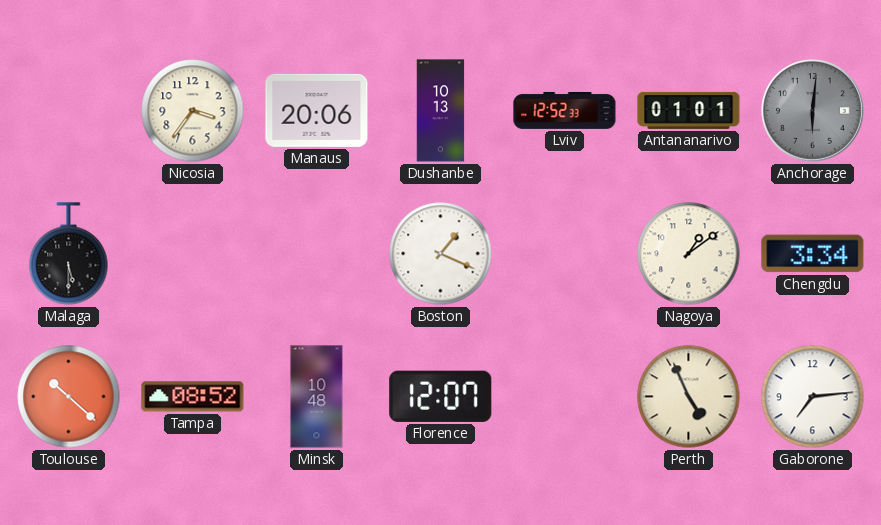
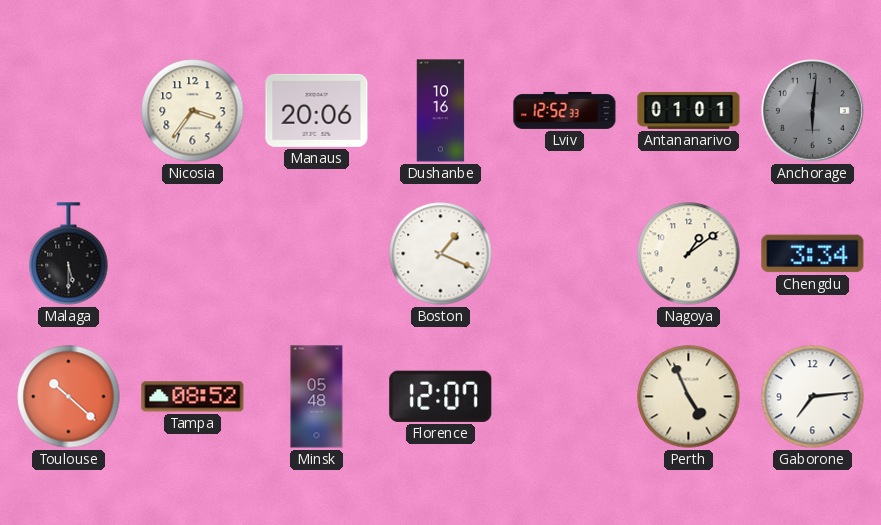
Dushanbe: 10:13 -> 10:16
Minsk: 10:48 -> 05:48
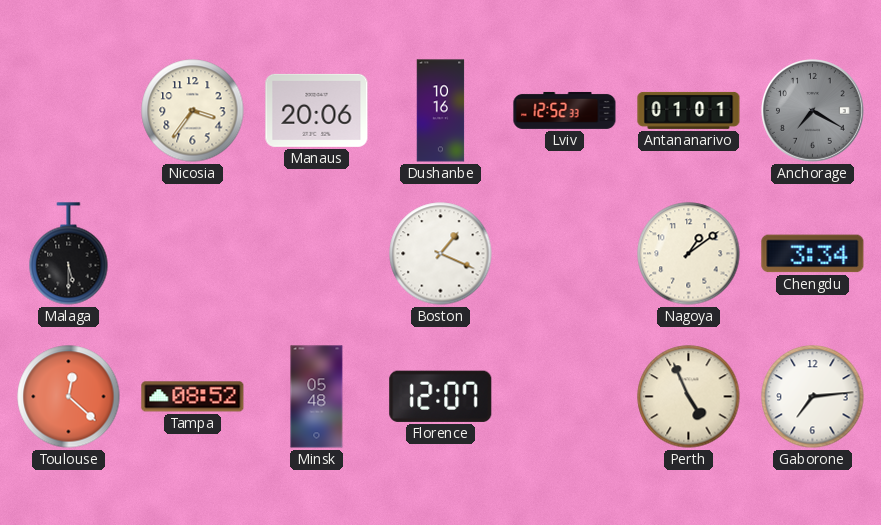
Anchorage: 6:01 -> 7:20
Toulouse: 10:22 -> 12:22
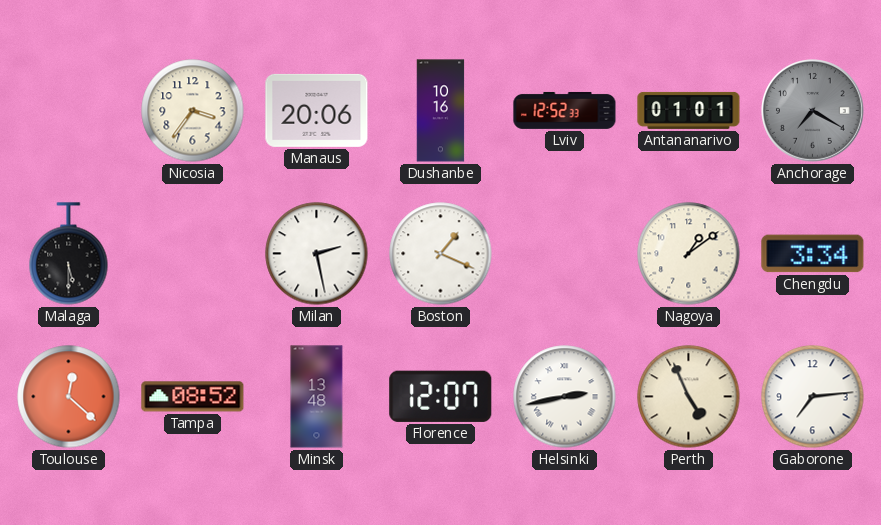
Milan: none -> 2:28
Minsk: 05:48 -> 13:48
Helsinki: none -> 2:43
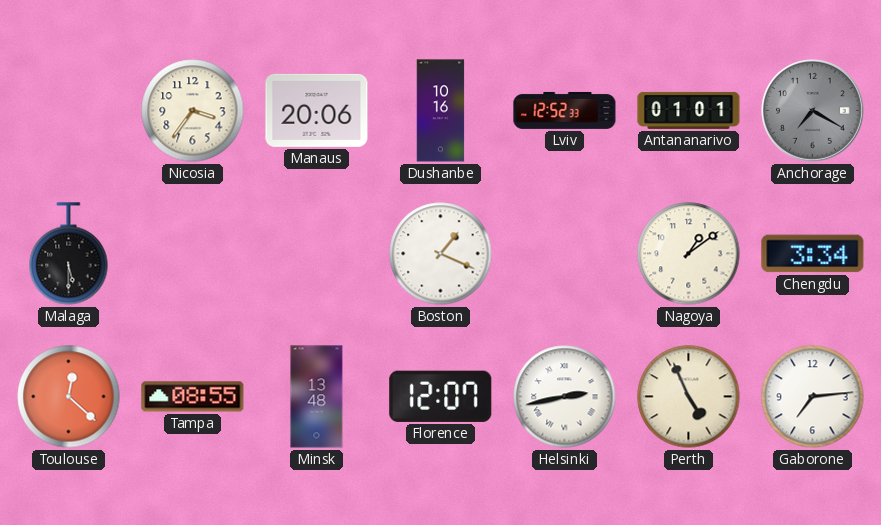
Milan: 2:28 -> none
Tampa: 08:52 -> 08:55
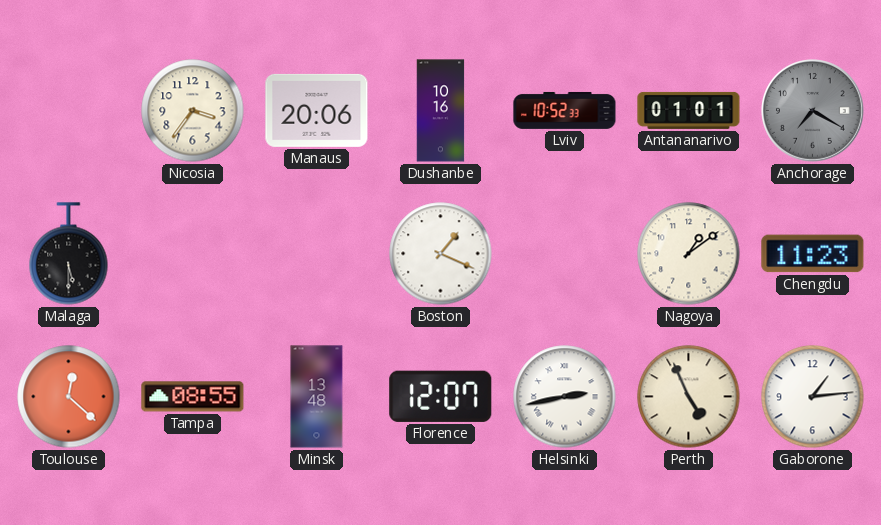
Lviv: 12:52 -> 10:52
Chengdu: 3:34 -> 11:23
Gaborone: 7:14 -> 1:14
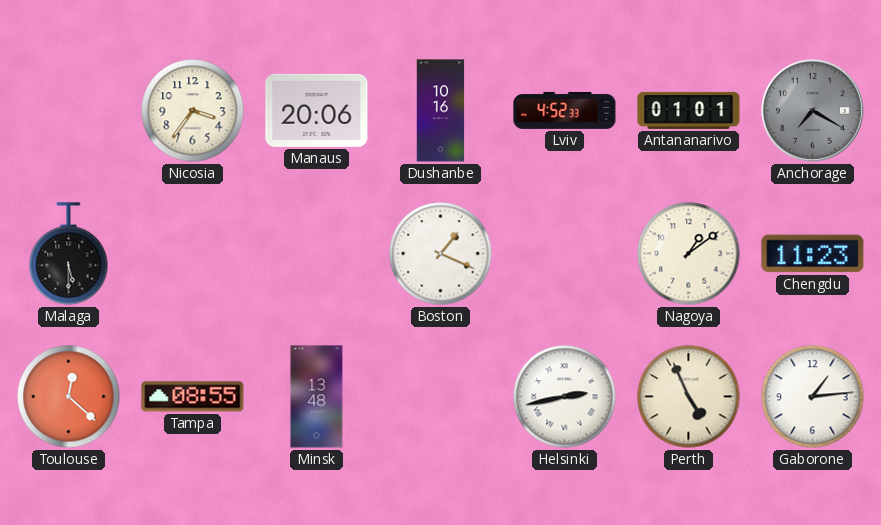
Lviv: 10:52 -> 4:52
Florence: 12:07 -> none
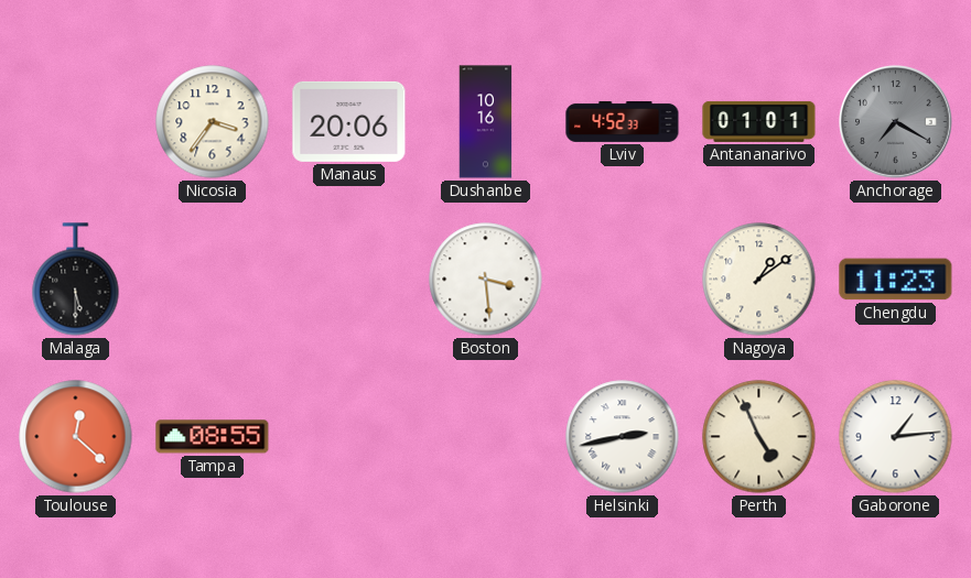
Boston: 1:19 -> 3:29
Minsk: 13:48 -> none
